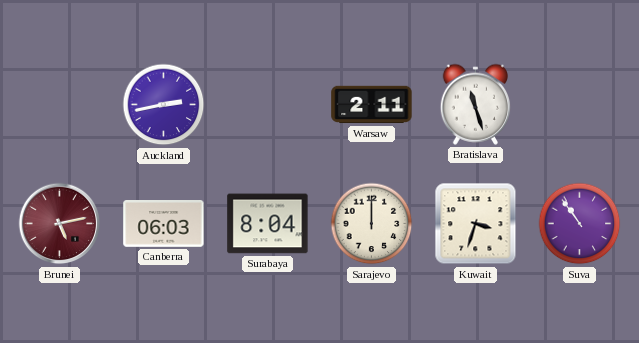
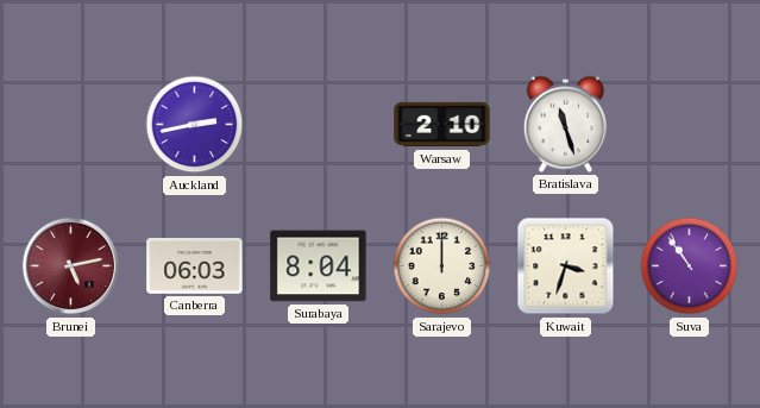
Warsaw: 2:11 -> 2:10
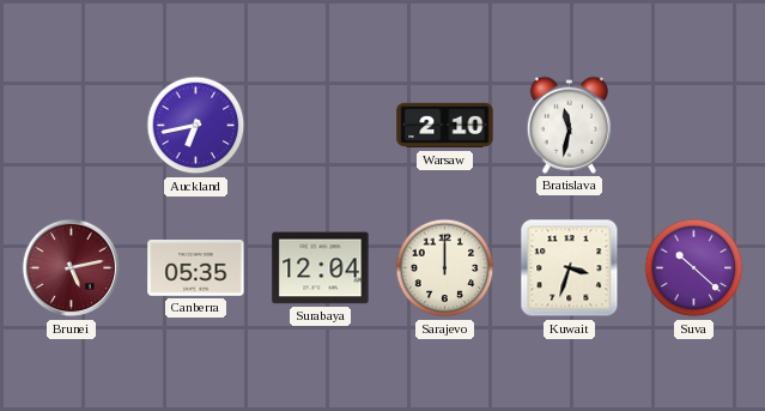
Auckland: 2:43 -> 6:43
Bratislava: 11:27 -> 11:32
Canberra: 06:03 -> 05:35
Surabaya: 8:04 -> 12:04
Suva: 10:54 -> 10:22
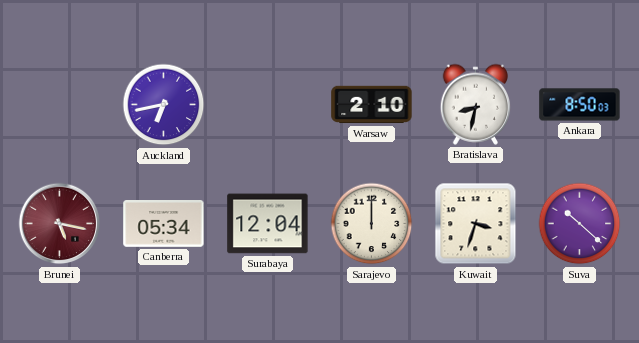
Bratislava: 11:32 -> 8:32
Ankara: none -> 8:50
Brunei: 5:13 -> 5:17
Canberra: 05:35 -> 05:34
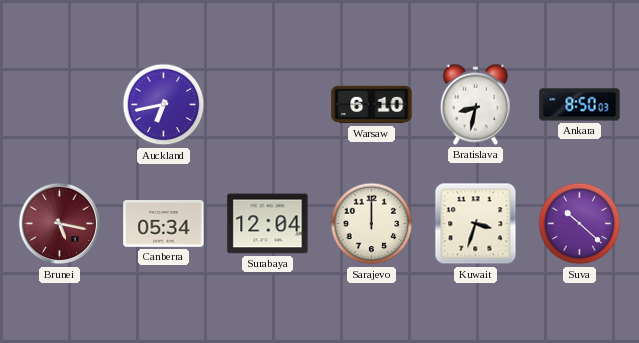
Warsaw: 2:10 -> 6:10
